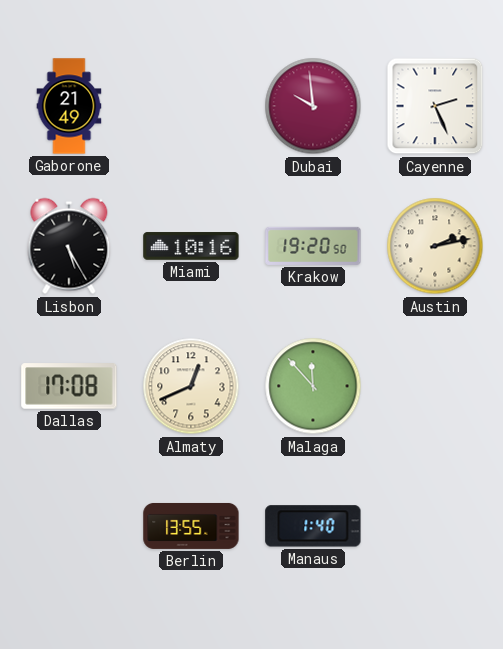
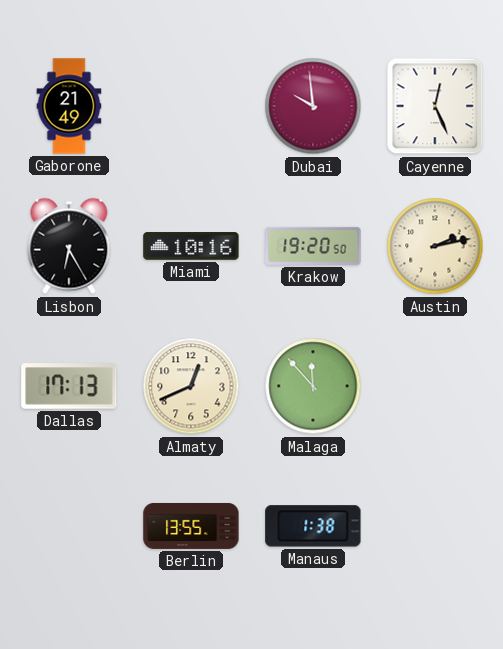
Cayenne: 2:26 -> 12:26
Lisbon: 5:25 -> 6:25
Dallas: 17:08 -> 17:13
Manaus: 1:40 -> 1:38
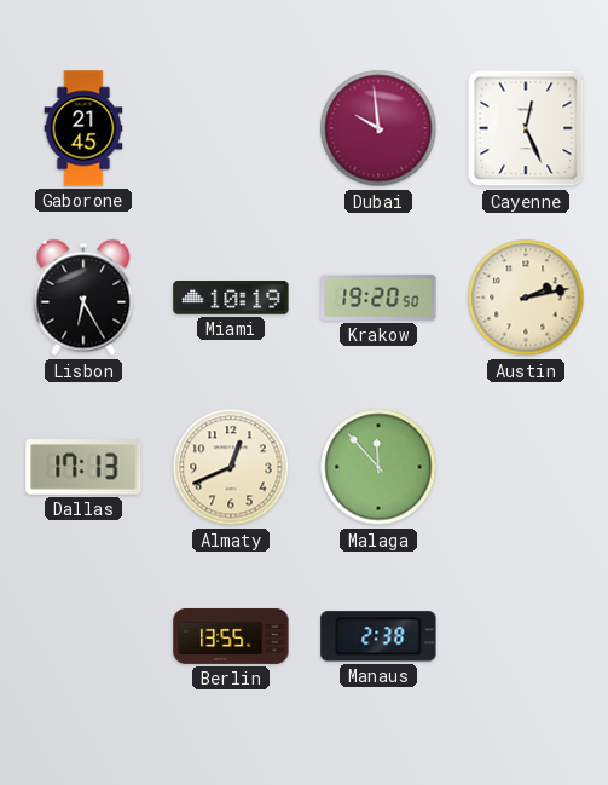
Gaborone: 21:49 -> 21:45
Miami: 10:16 -> 10:19
Manaus: 1:38 -> 2:38
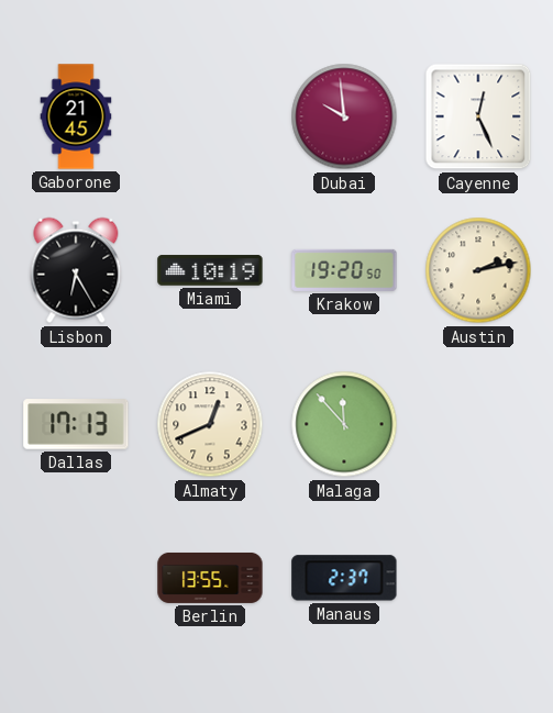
Manaus: 2:38 -> 2:37
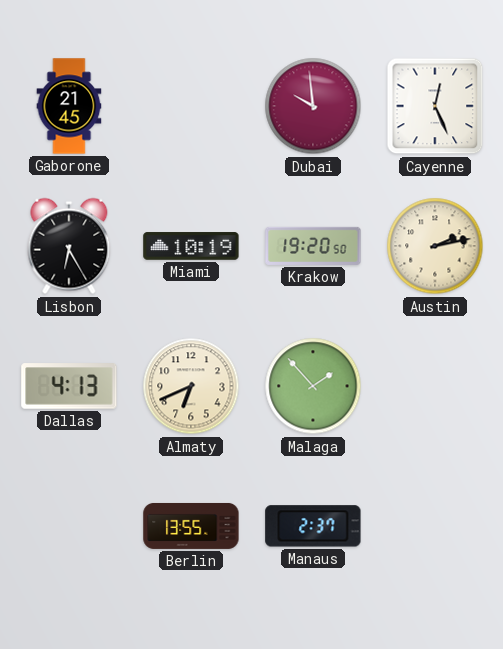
Dallas: 17:13 -> 4:13
Almaty: 12:41 -> 6:41
Malaga: 11:53 -> 1:53
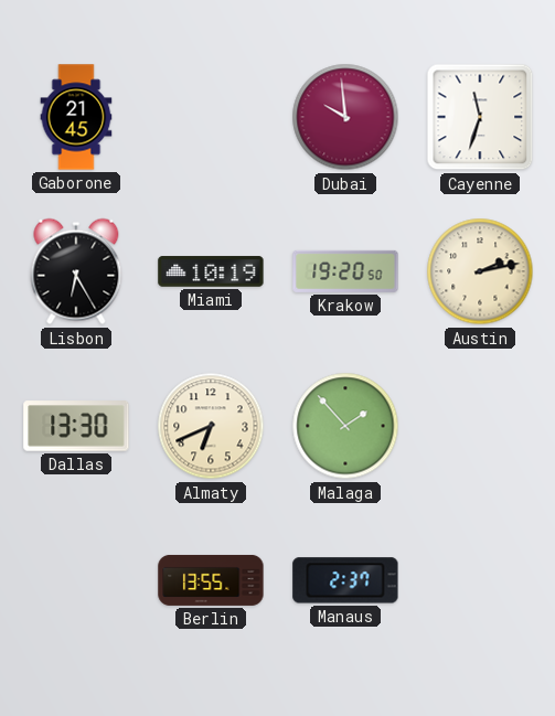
Cayenne: 12:26 -> 11:33
Dallas: 4:13 -> 13:30
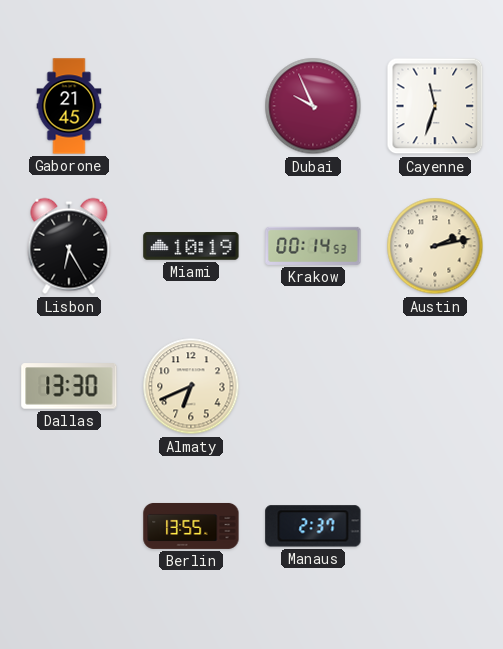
Dubai: 9:59 -> 9:56
Krakow: 19:20 -> 00:14
Malaga: 1:53 -> none
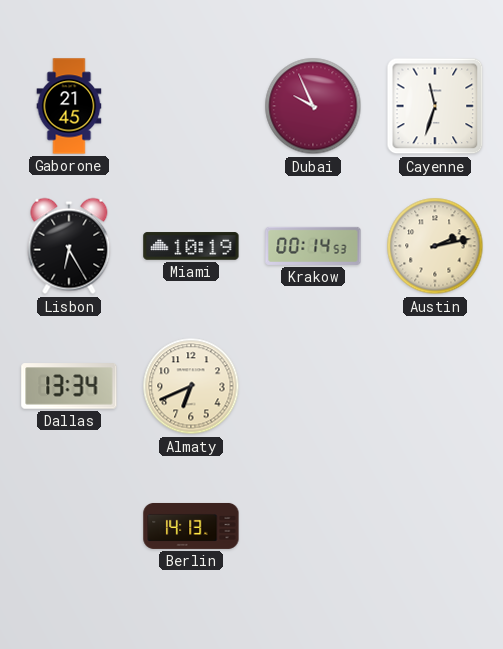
Dallas: 13:30 -> 13:34
Berlin: 13:55 -> 14:13
Manaus: 2:37 -> none
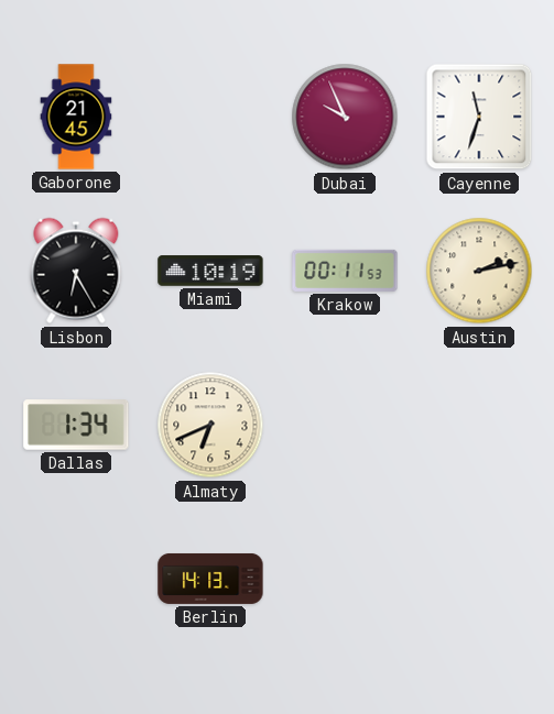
Krakow: 00:14 -> 00:11
Dallas: 13:34 -> 1:34
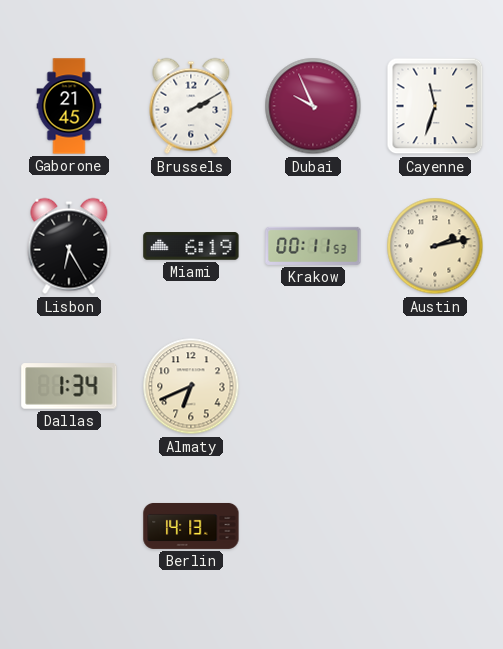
Brussels: none -> 2:10
Miami: 10:19 -> 6:19
